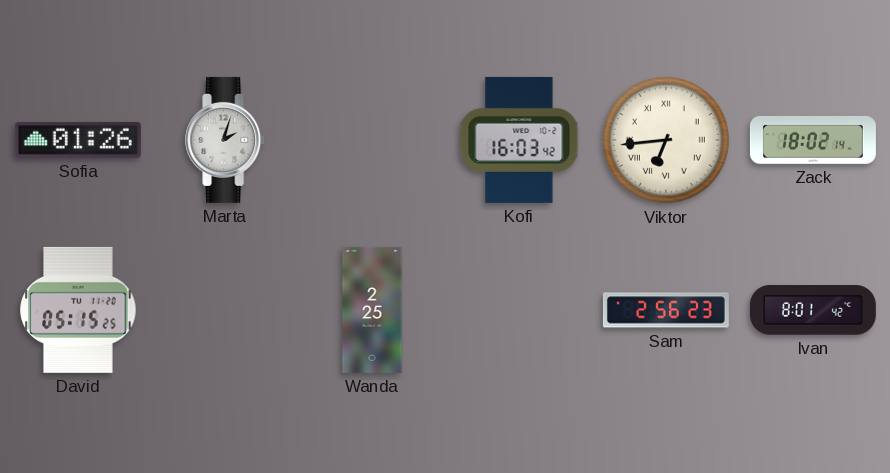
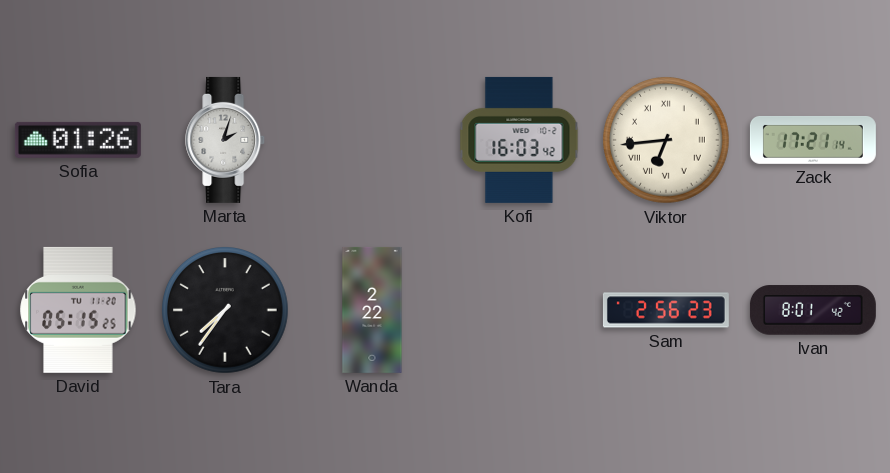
Zack: 18:02 -> 17:21
Tara: none -> 7:36
Wanda: 2:25 -> 2:22
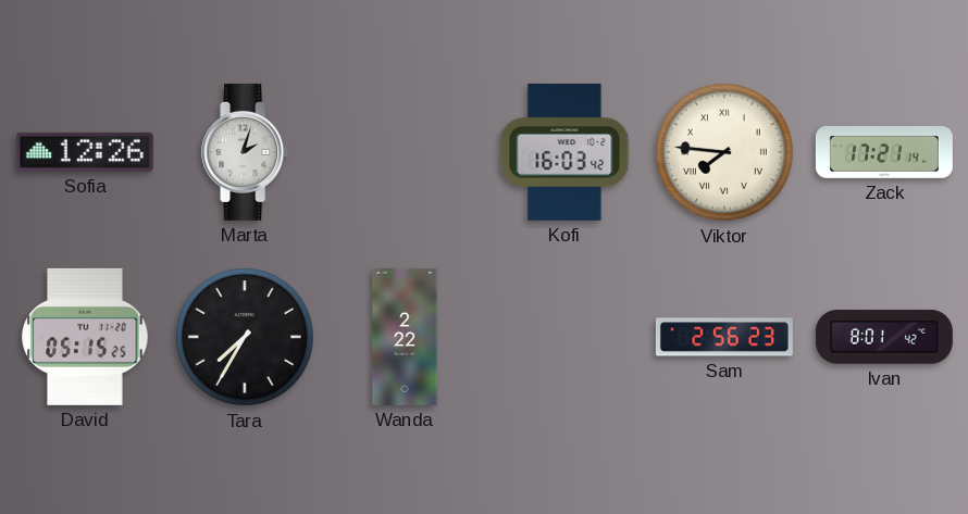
Sofia: 01:26 -> 12:26
Viktor: 6:44 -> 7:46
Tara: 7:36 -> 7:35
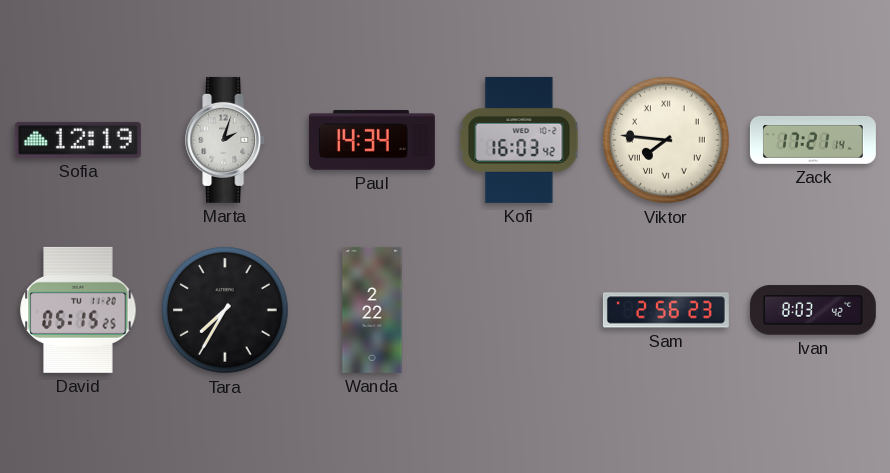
Sofia: 12:26 -> 12:19
Paul: none -> 14:34
Ivan: 8:01 -> 8:03
